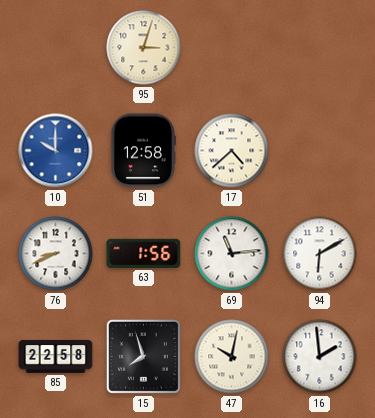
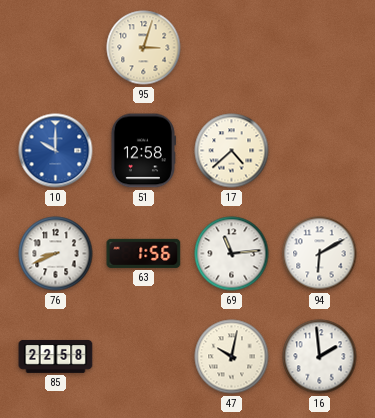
15: 7:57 -> none
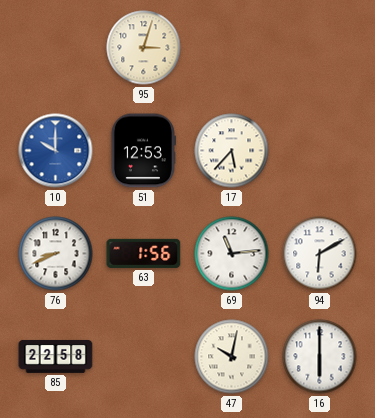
51: 12:58 -> 12:53
17: 4:38 -> 5:37
16: 1:59 -> 6:00
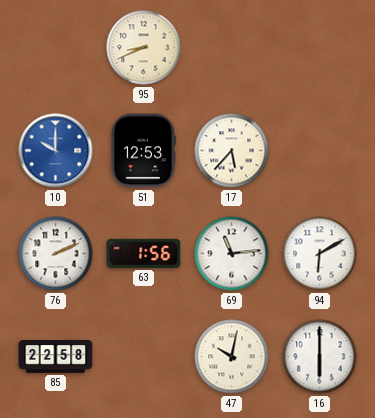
95: 3:03 -> 8:41
76: 8:41 -> 2:11
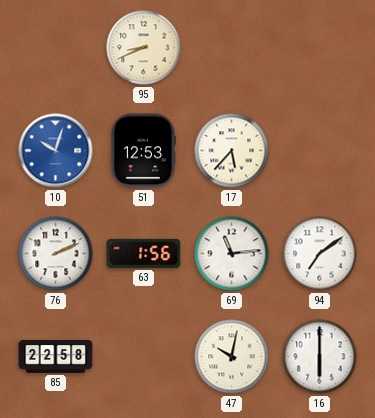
10: 10:00 -> 10:03
94: 6:10 -> 7:09
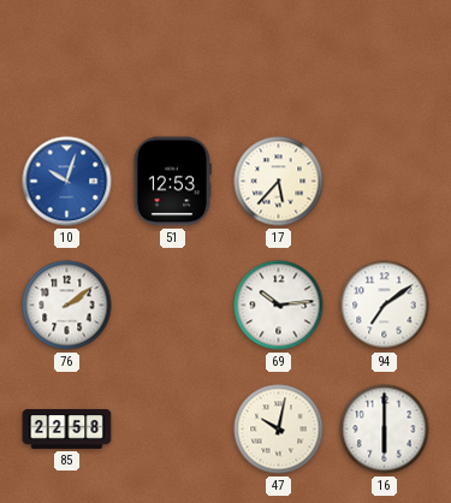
95: 8:41 -> none
76: 2:11 -> 2:09
63: 1:56 -> none
69: 11:14 -> 10:14
